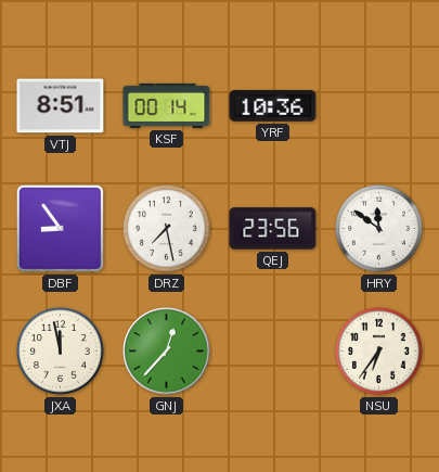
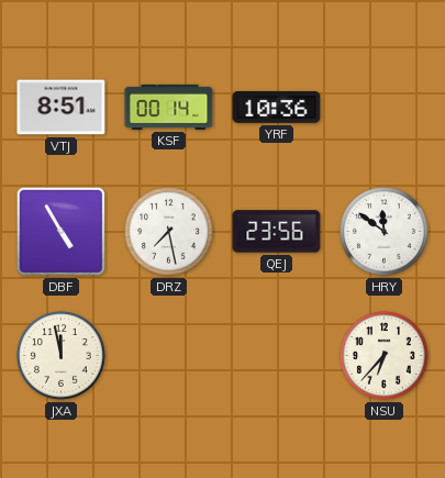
DBF: 8:54 -> 4:55
GNJ: 12:37 -> none
NSU: 6:36 -> 6:37
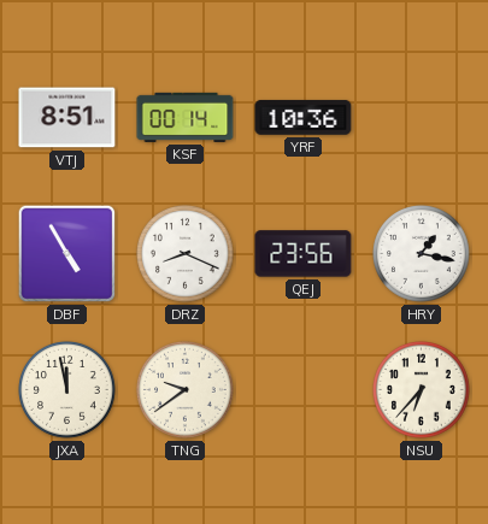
DRZ: 7:28 -> 8:19
HRY: 11:51 -> 1:17
TNG: none -> 9:39
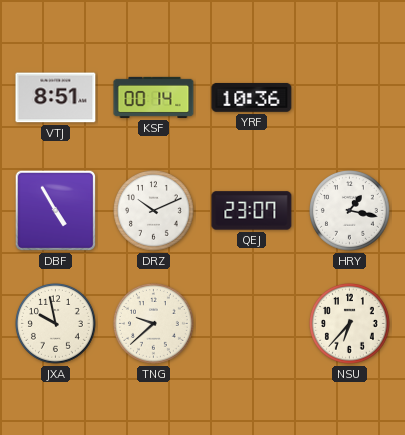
DRZ: 8:19 -> 10:11
QEJ: 23:56 -> 23:07
JXA: 11:58 -> 9:58
TNG: 9:39 -> 9:38
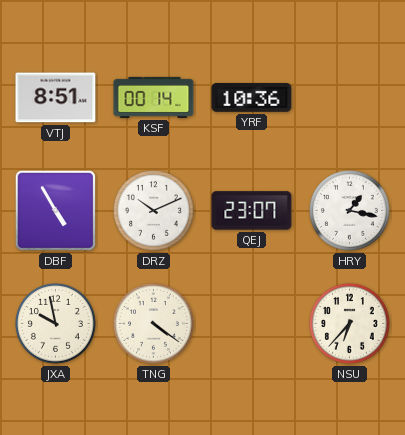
TNG: 9:38 -> 4:21
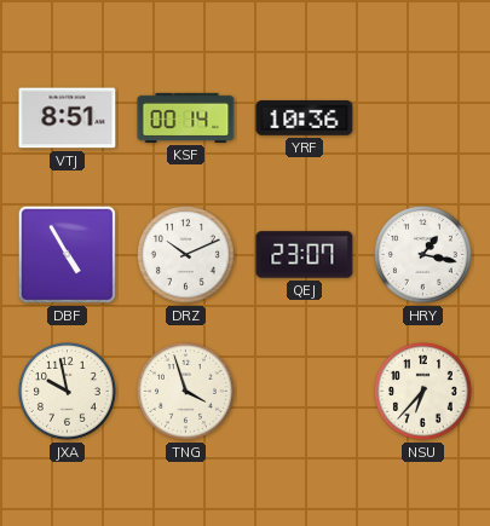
TNG: 4:21 -> 3:57
